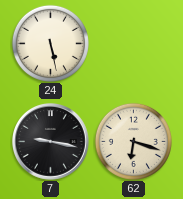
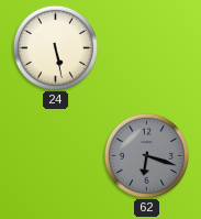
7: 9:17 -> none
62 dial: cream -> grey
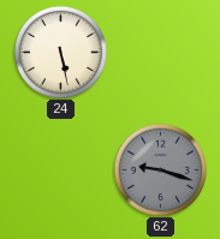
62: 6:18 -> 9:18
